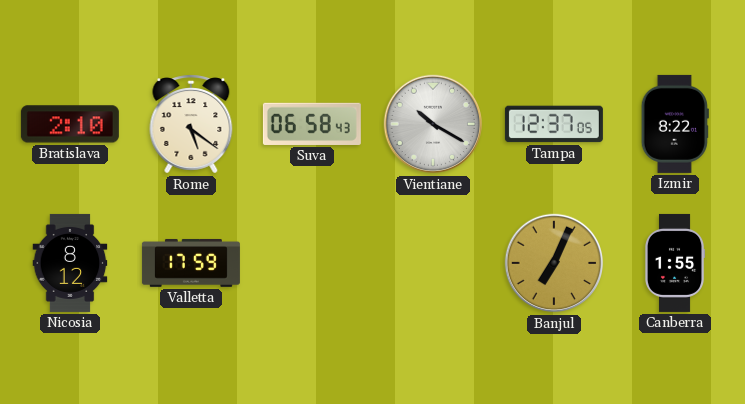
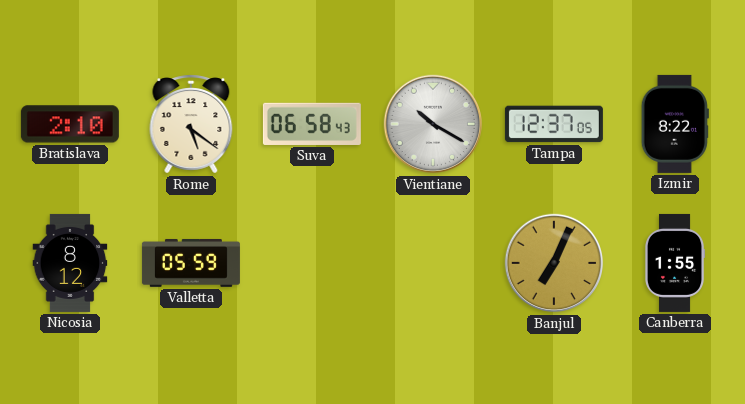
Valletta: 17:59 -> 05:59
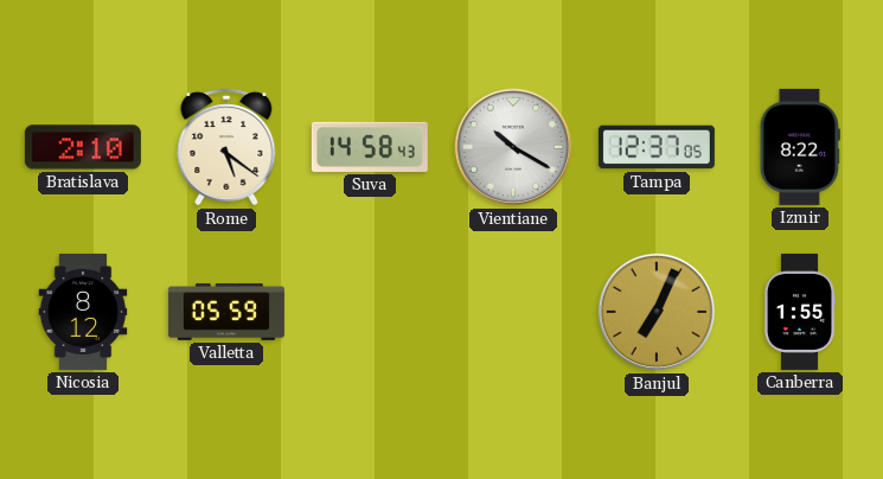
Suva: 06:58 -> 14:58
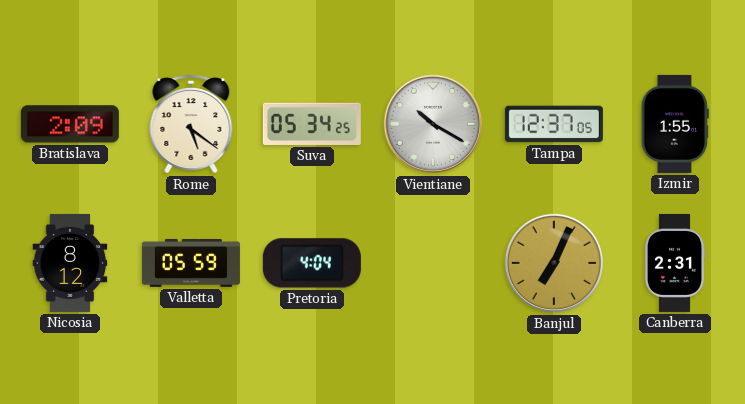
Bratislava: 2:10 -> 2:09
Suva: 14:58 -> 05:34
Izmir: 8:22 -> 1:55
Pretoria: none -> 4:04
Canberra: 1:55 -> 2:31
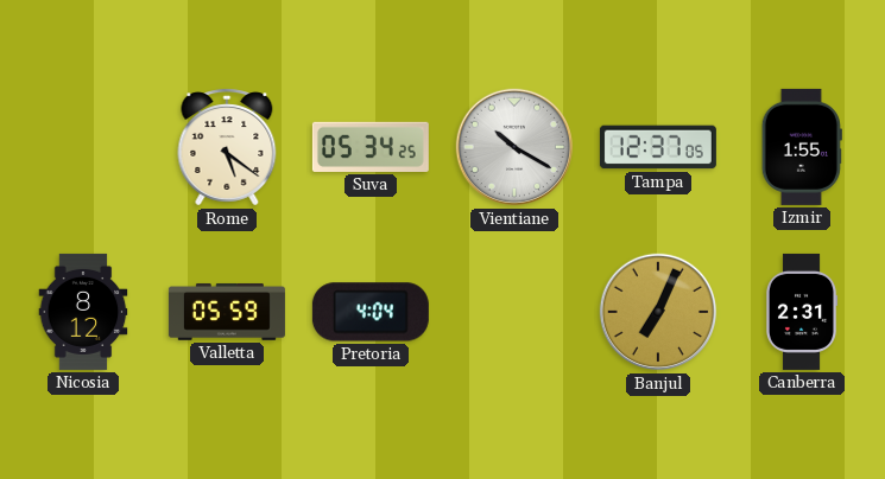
Bratislava: 2:09 -> none
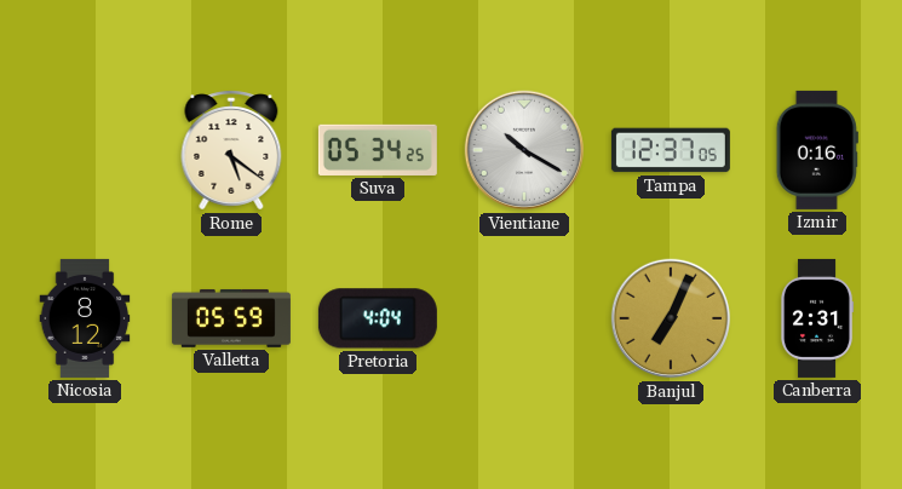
Izmir: 1:55 -> 0:16
